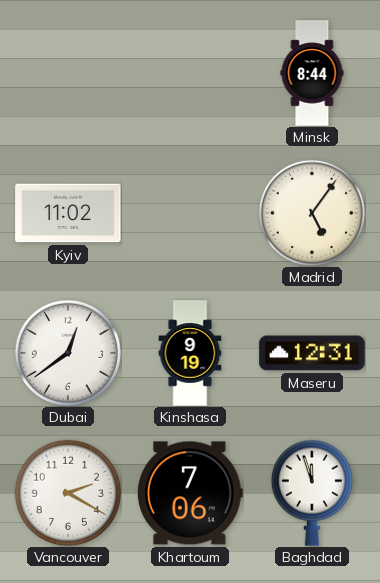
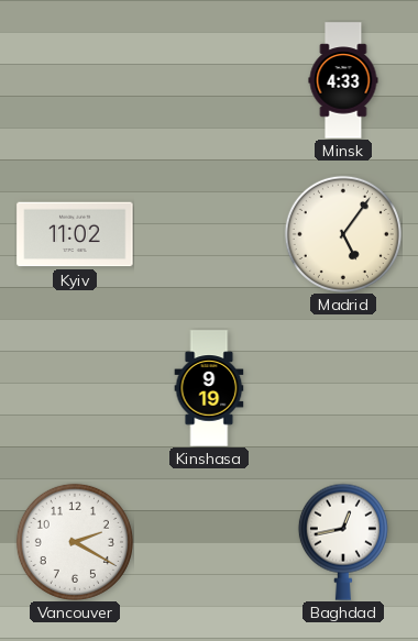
Minsk: 8:44 -> 4:33
Dubai: 12:39 -> none
Maseru: 12:31 -> none
Khartoum: 7:06 -> none
Baghdad: 11:57 -> 12:43
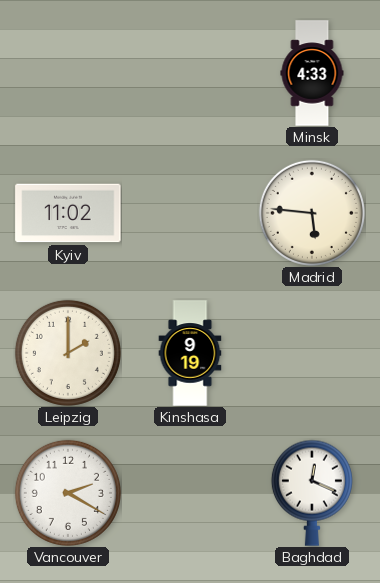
Madrid: 5:06 -> 5:46
Leipzig: none -> 2:00
Baghdad: 12:43 -> 12:19
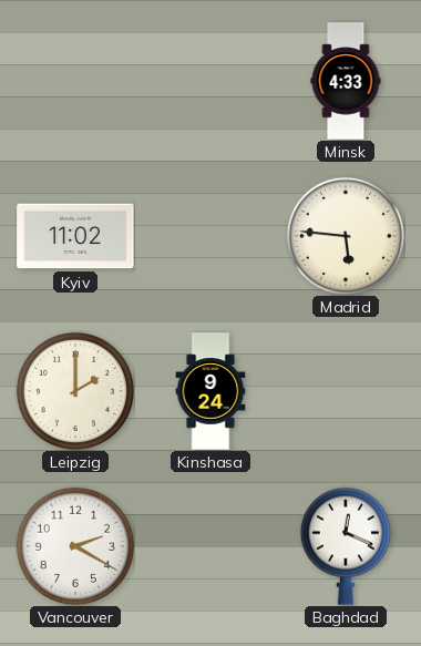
Kinshasa: 9:19 -> 9:24
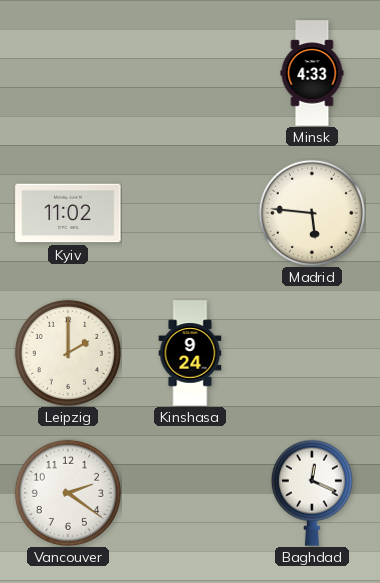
Vancouver: 2:20 -> 2:21
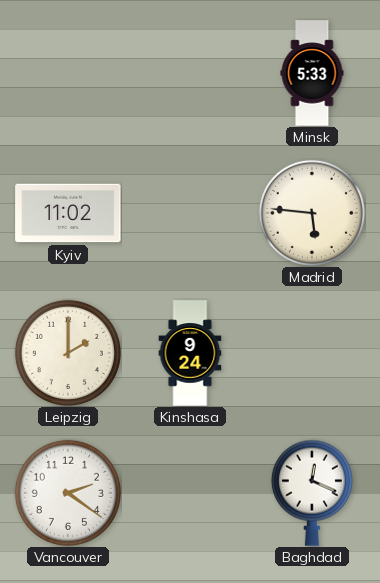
Minsk: 4:33 -> 5:33
